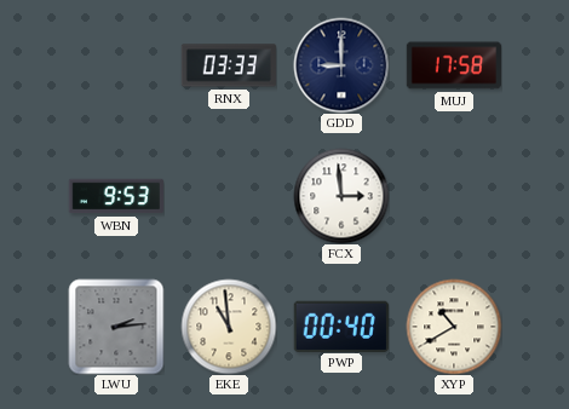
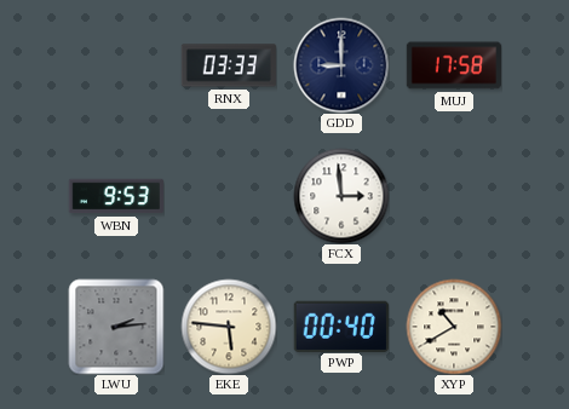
EKE: 10:59 -> 5:46
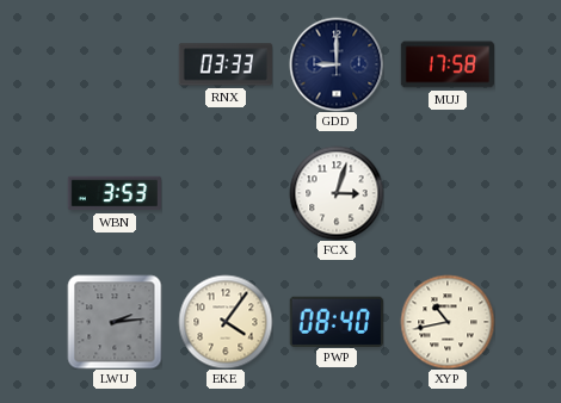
WBN: 9:53 -> 3:53
FCX: 2:59 -> 3:03
EKE: 5:46 -> 4:06
PWP: 00:40 -> 08:40
XYP: 10:40 -> 10:43
